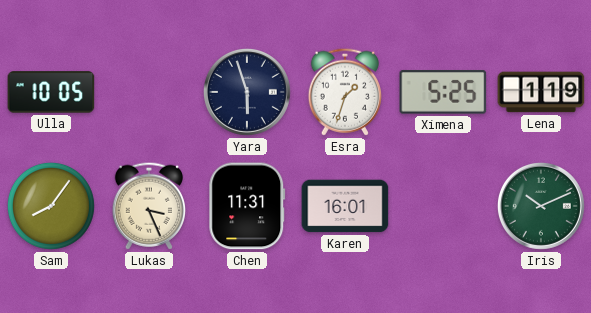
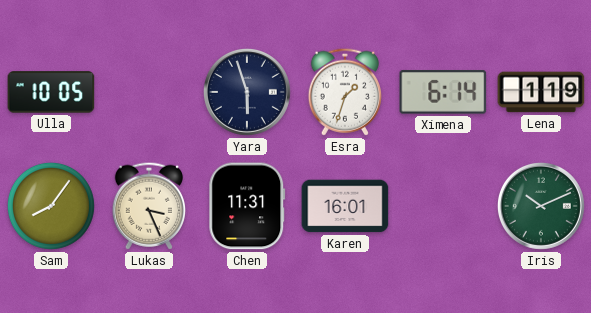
Ximena: 5:25 -> 6:14
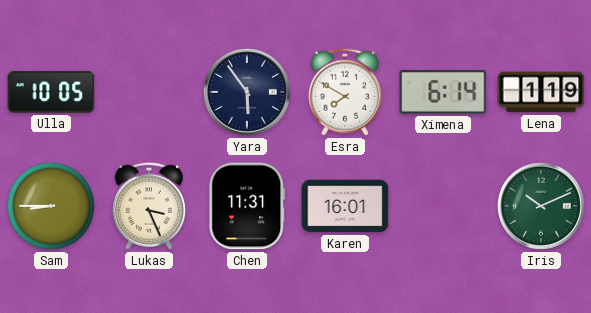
Yara: 5:57 -> 5:54
Esra: 1:33 -> 7:50
Sam: 8:06 -> 8:45
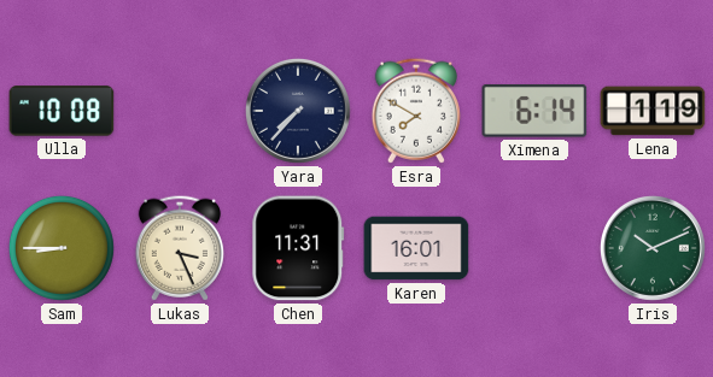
Ulla: 10:05 -> 10:08
Yara: 5:54 -> 7:37
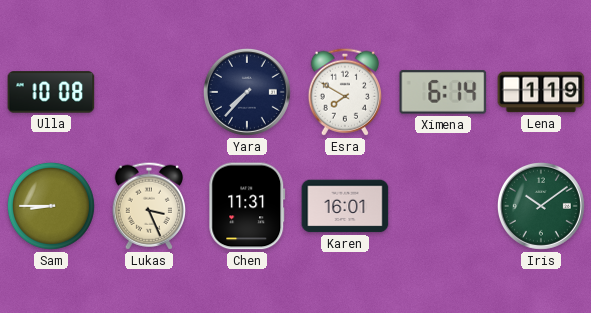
Iris: 10:11 -> 10:09
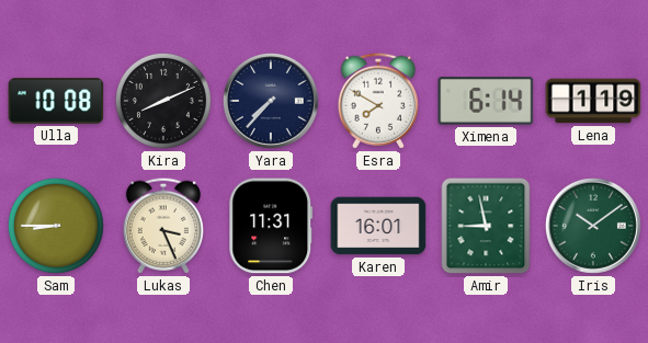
Kira: none -> 8:11
Amir: none -> 8:58
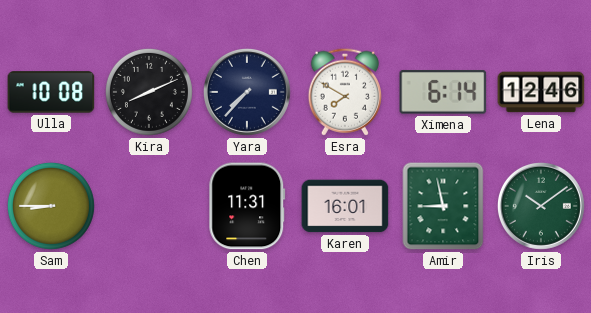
Lena: 1:19 -> 12:46
Lukas: 3:26 -> none
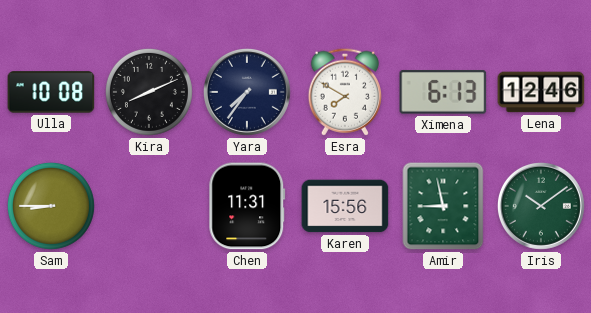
Yara: 7:37 -> 7:36
Ximena: 6:14 -> 6:13
Karen: 16:01 -> 15:56
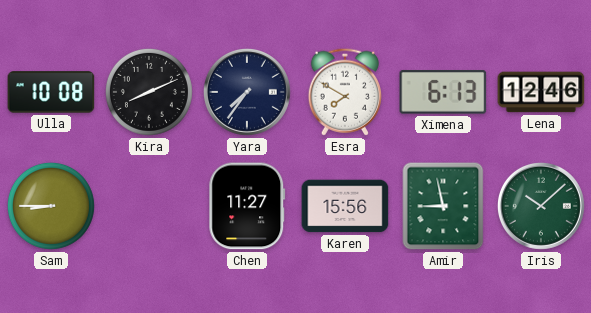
Chen: 11:31 -> 11:27
Iris: 10:09 -> 10:08
